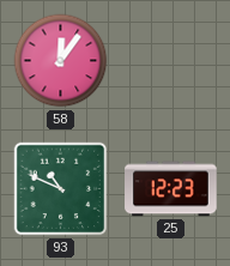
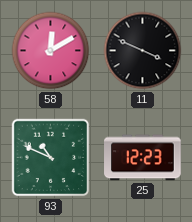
58: 12:06 -> 12:10
11: none -> 3:49
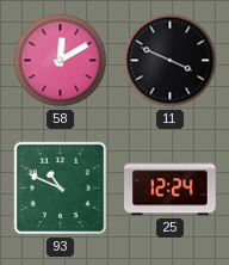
25: 12:23 -> 12:24
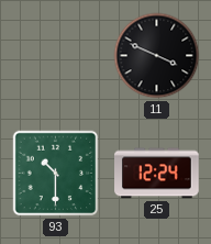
58: 12:10 -> none
93: 10:49 -> 10:30
